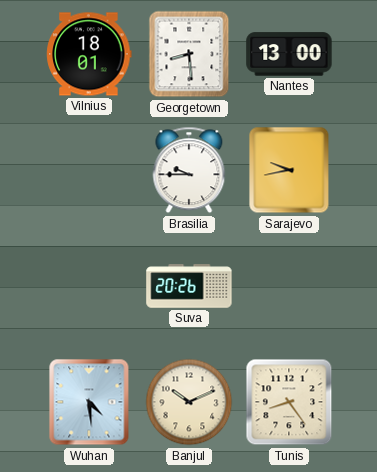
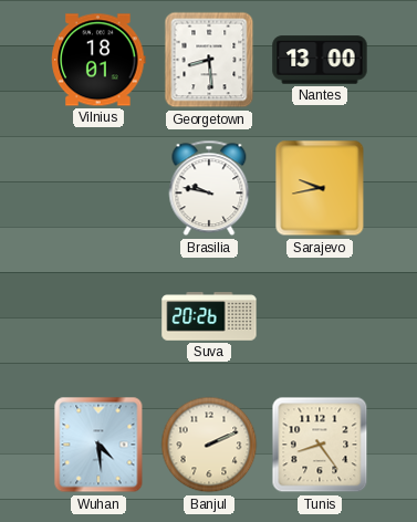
Brasilia: 9:45 -> 9:47
Banjul: 10:11 -> 2:11
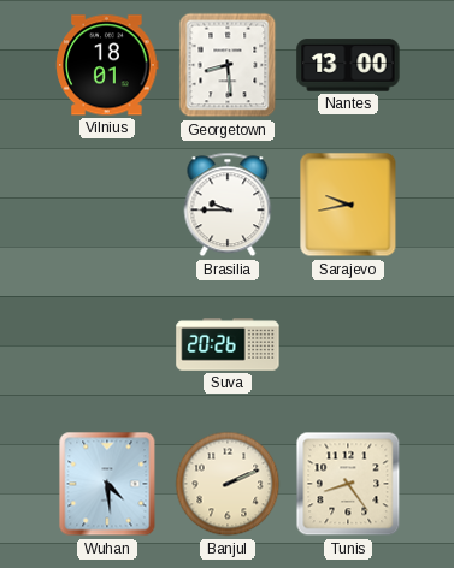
Brasilia: 9:47 -> 9:45
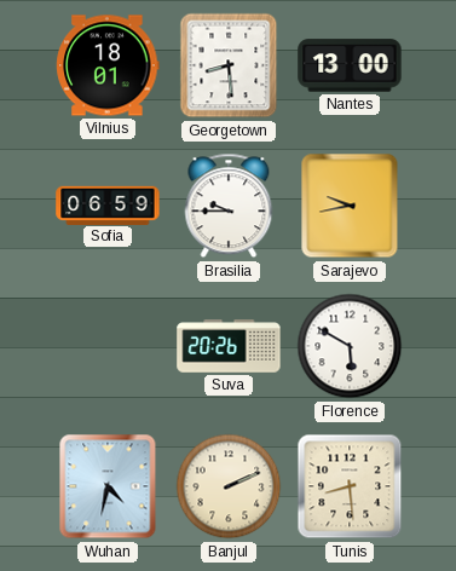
Sofia: none -> 06:59
Florence: none -> 5:50
Wuhan: 4:29 -> 4:32
Tunis: 8:24 -> 8:29
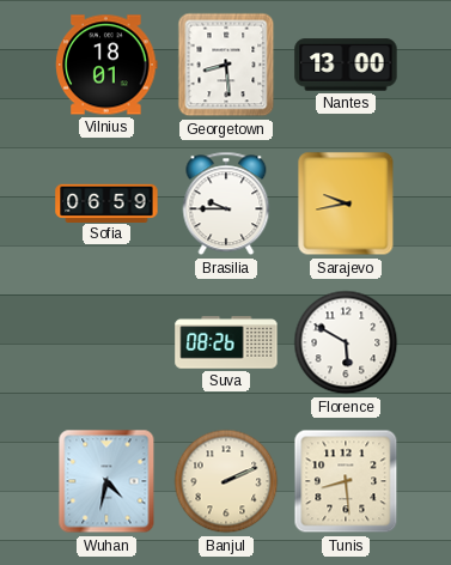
Suva: 20:26 -> 08:26
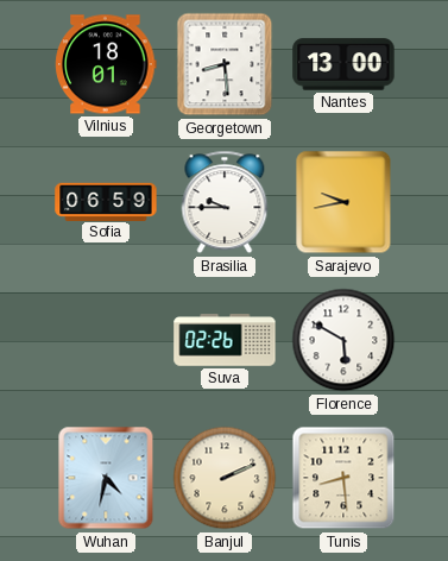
Suva: 08:26 -> 02:26
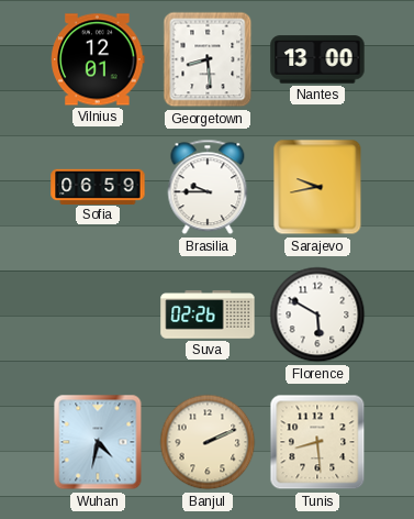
Vilnius: 18:01 -> 12:01
